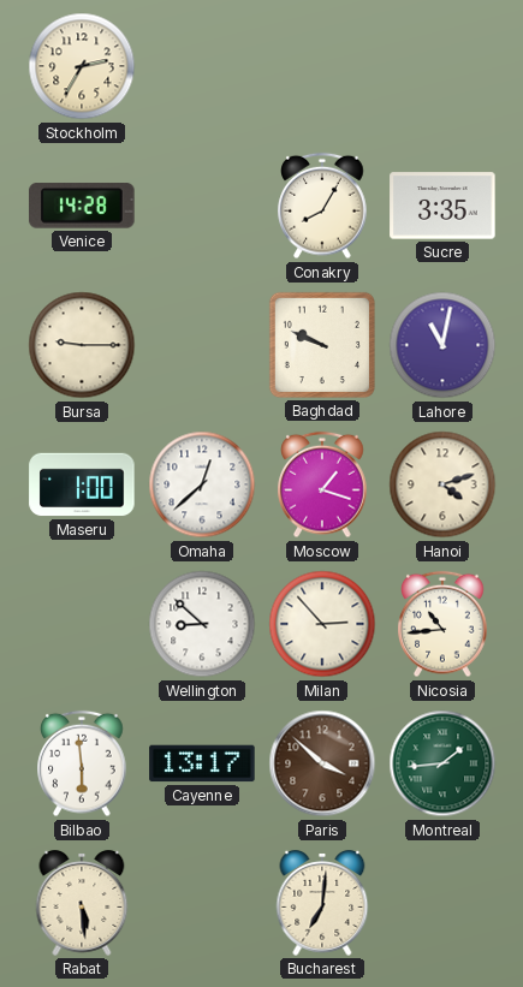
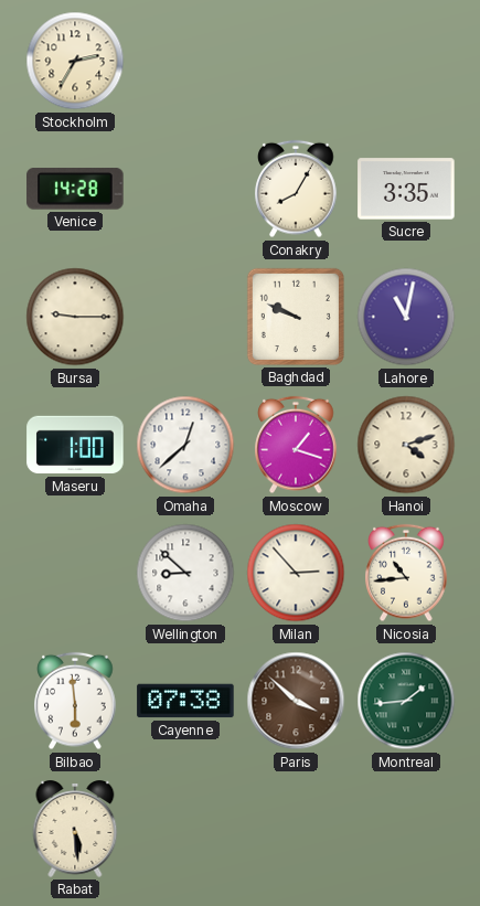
Cayenne: 13:17 -> 07:38
Bucharest: 7:01 -> none
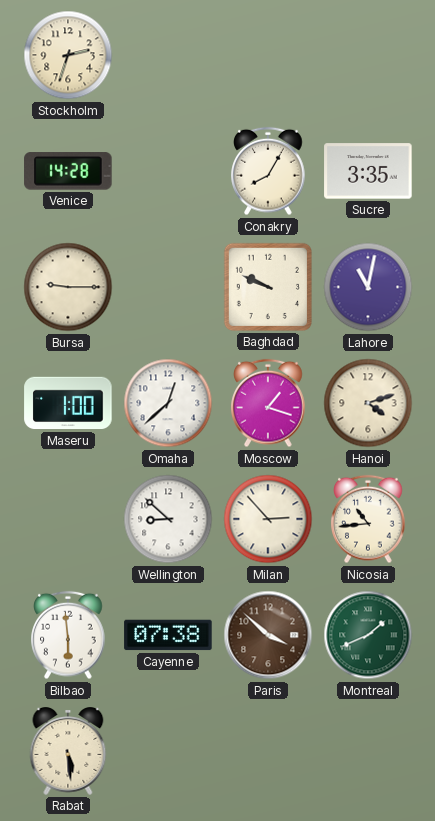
Stockholm: 2:35 -> 2:33
Montreal: 1:44 -> 1:41
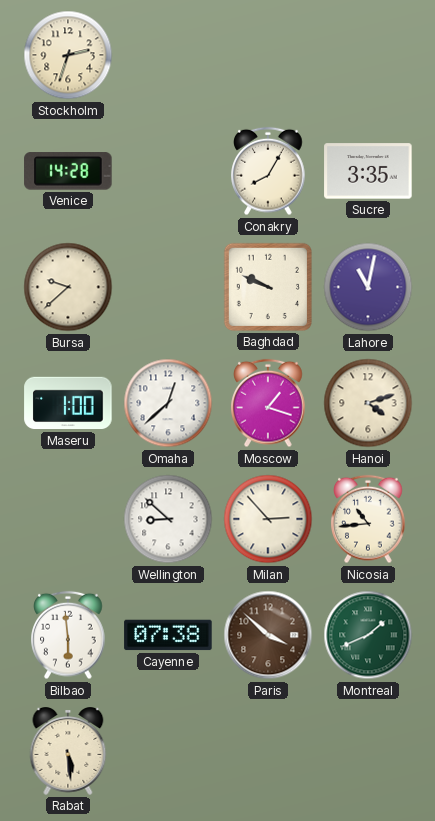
Bursa: 9:15 -> 9:38
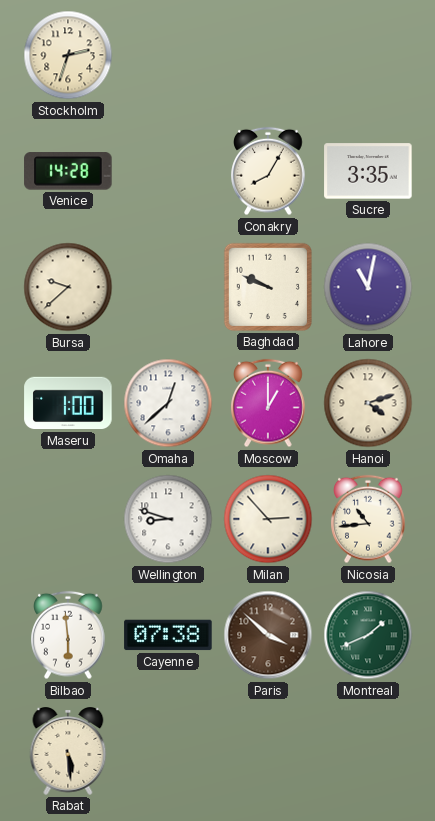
Moscow: 1:18 -> 1:00
Wellington: 8:52 -> 8:48
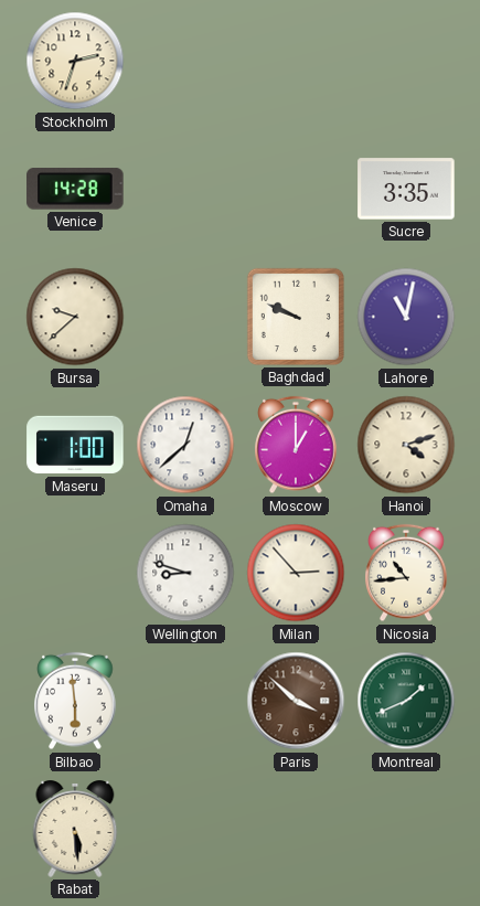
Conakry: 8:05 -> none
Cayenne: 07:38 -> none
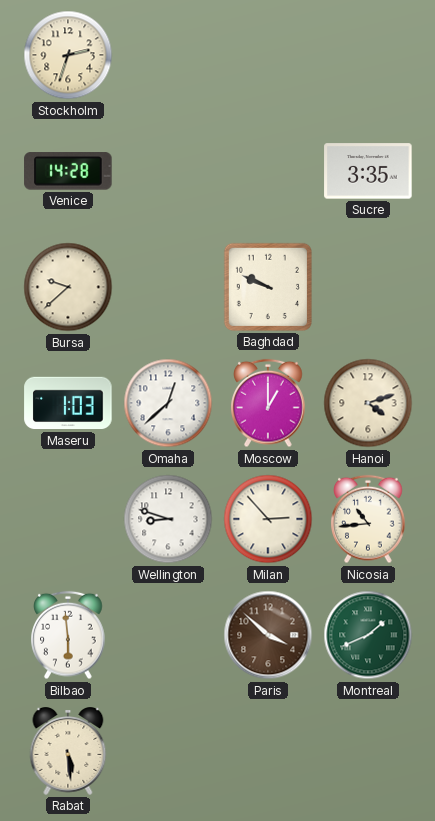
Lahore: 11:02 -> none
Maseru: 1:00 -> 1:03
